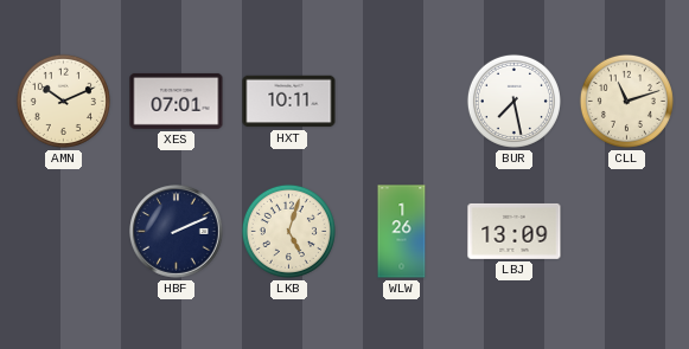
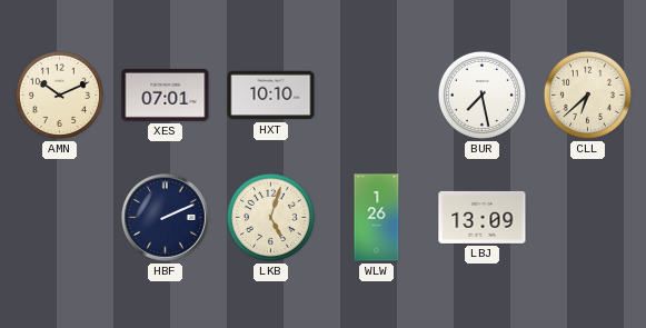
HXT: 10:11 -> 10:10
CLL: 11:12 -> 6:38
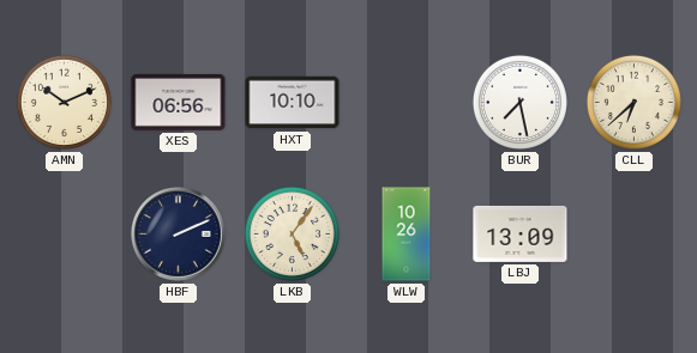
XES: 07:01 -> 06:56
LKB: 5:03 -> 5:06
WLW: 1:26 -> 10:26
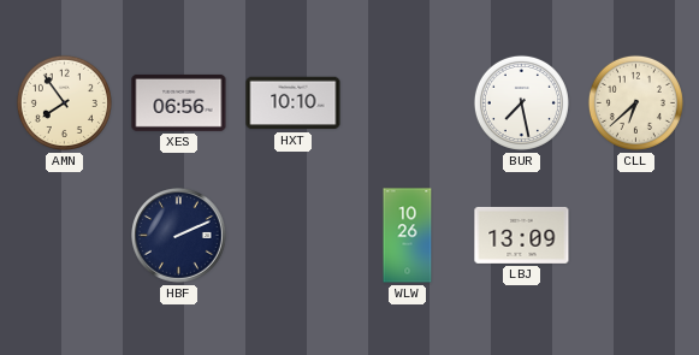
AMN: 10:11 -> 7:54
LKB: 5:06 -> none
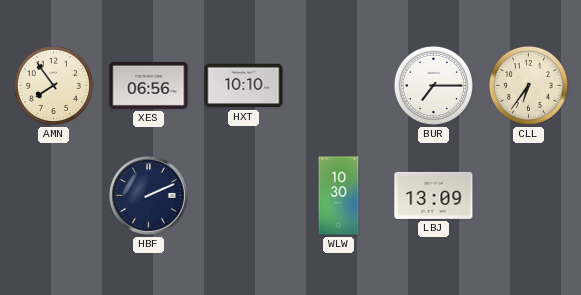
BUR: 7:28 -> 7:15
CLL: 6:38 -> 6:36
WLW: 10:26 -> 10:30
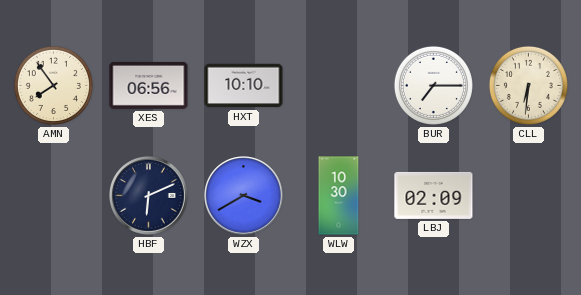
CLL: 6:36 -> 6:31
HBF: 2:11 -> 6:11
WZX: none -> 3:40
LBJ: 13:09 -> 02:09
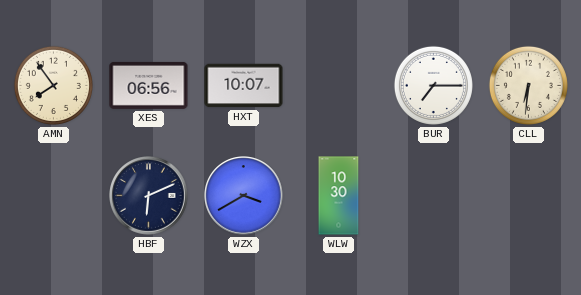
HXT: 10:10 -> 10:07
LBJ: 02:09 -> none
